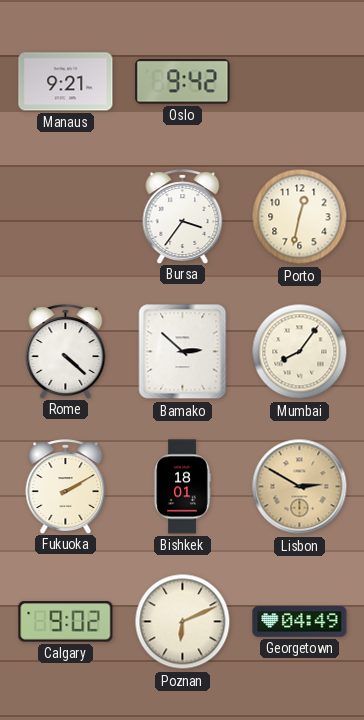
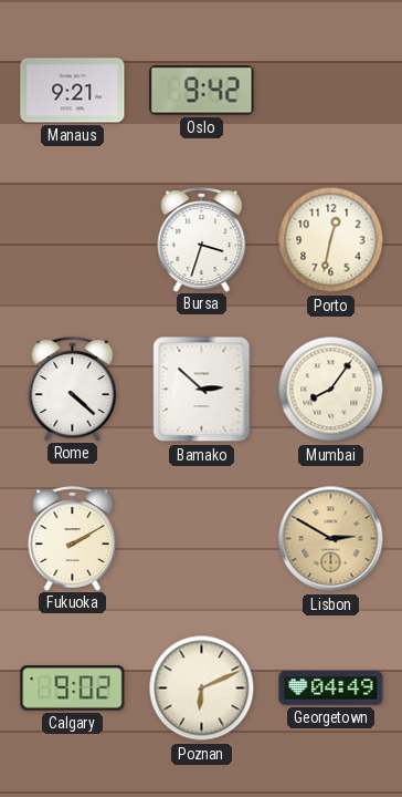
Bursa: 3:36 -> 3:33
Bishkek: 18:01 -> none
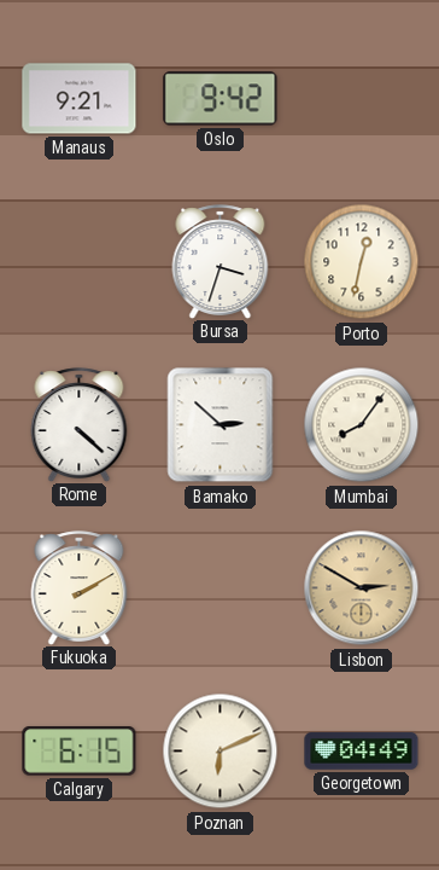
Calgary: 9:02 -> 6:15
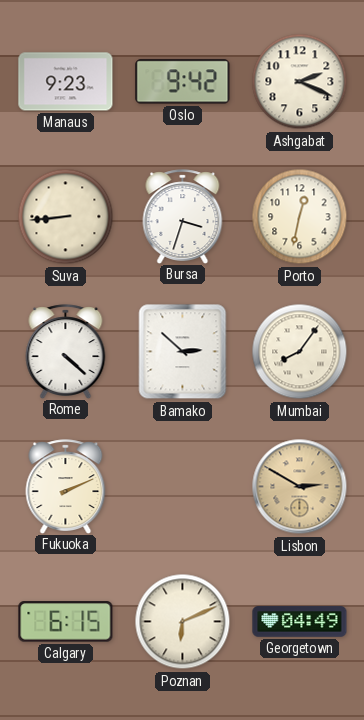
Manaus: 9:21 -> 9:23
Ashgabat: none -> 2:19
Suva: none -> 8:44
Fukuoka: 2:10 -> 2:11
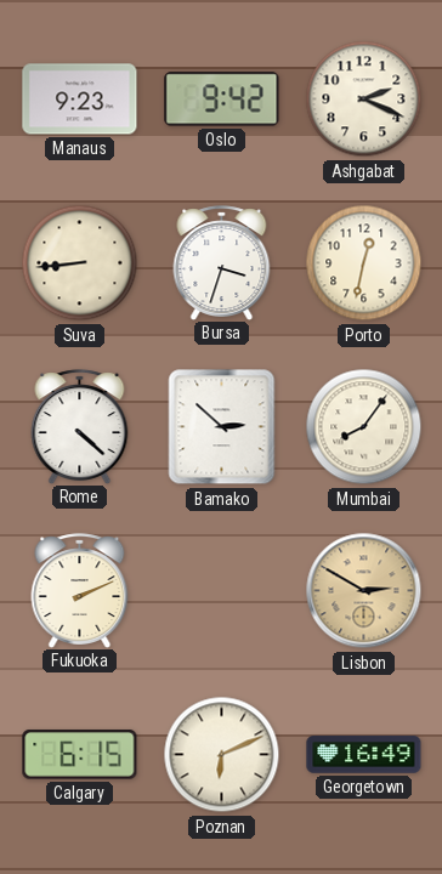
Georgetown: 04:49 -> 16:49
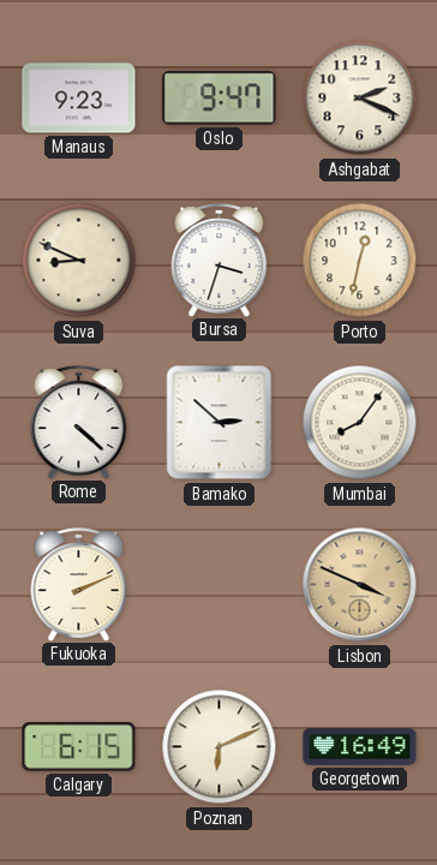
Oslo: 9:42 -> 9:47
Suva: 8:44 -> 8:49
Lisbon: 2:50 -> 3:49
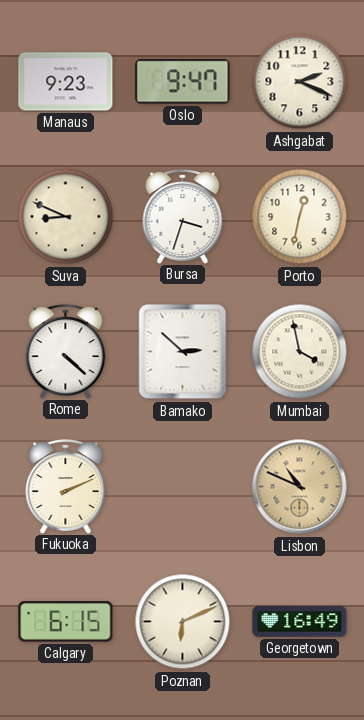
Mumbai: 8:06 -> 3:58
Lisbon: 3:49 -> 10:49
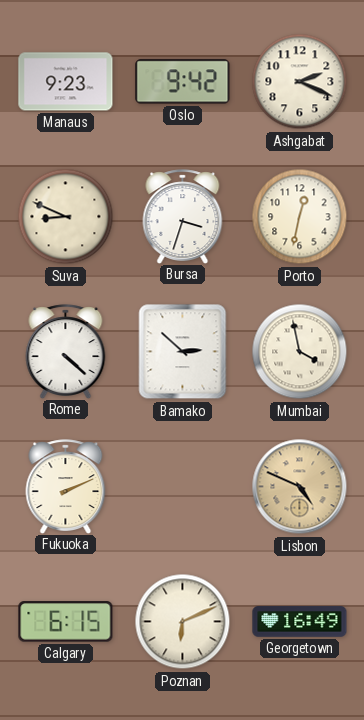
Oslo: 9:47 -> 9:42
Lisbon: 10:49 -> 4:49
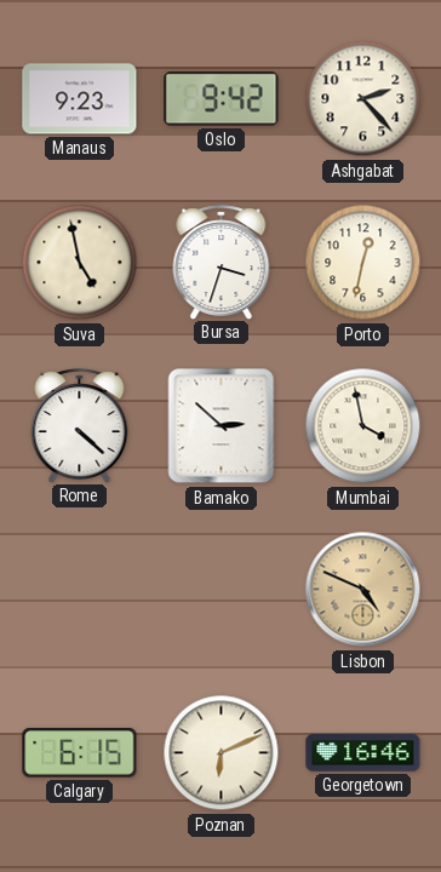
Ashgabat: 2:19 -> 2:23
Suva: 8:49 -> 4:58
Fukuoka: 2:11 -> none
Georgetown: 16:49 -> 16:46
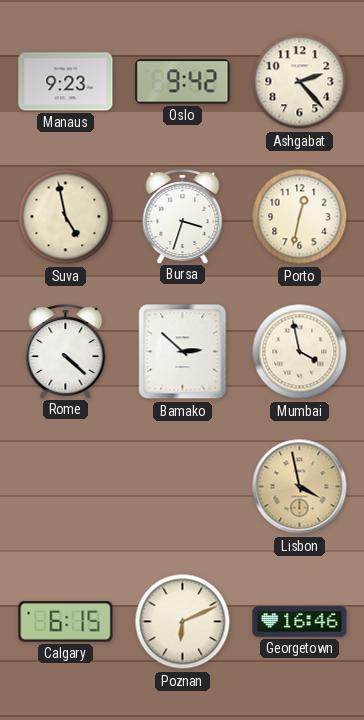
Lisbon: 4:49 -> 3:58
